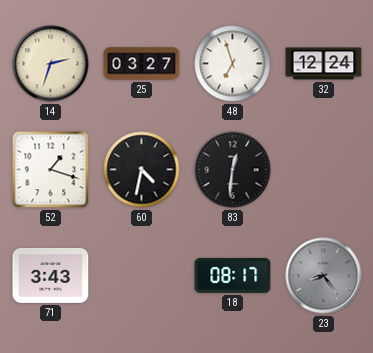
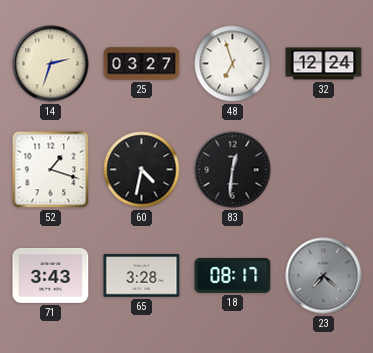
65: none -> 3:28
23: 8:24 -> 7:22
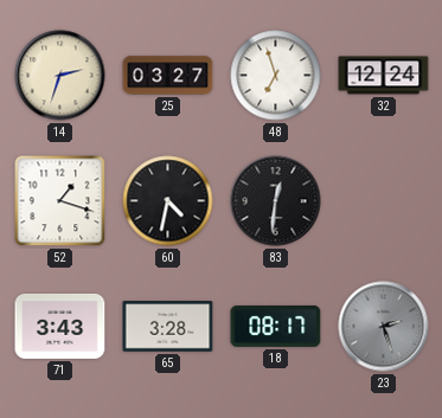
23: 7:22 -> 2:27
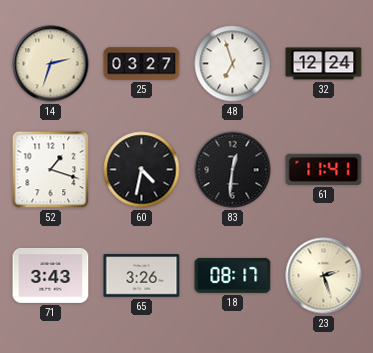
61: none -> 11:41
65: 3:28 -> 3:26
23 dial: grey -> cream
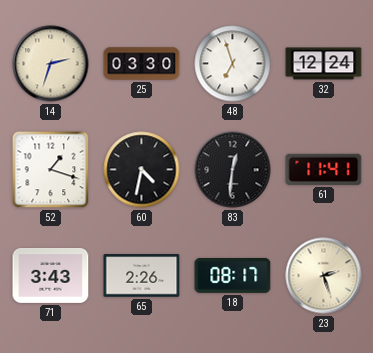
25: 03:27 -> 03:30
65: 3:26 -> 2:26
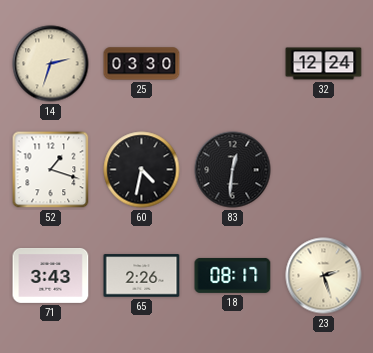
48: 6:57 -> none
61: 11:41 -> none
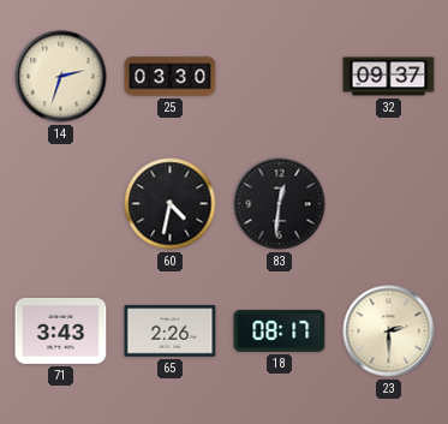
32: 12:24 -> 09:37
52: 1:18 -> none
23: 2:27 -> 2:30
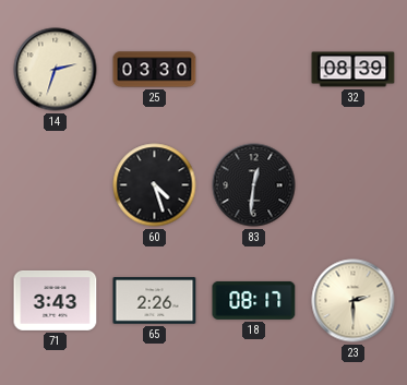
32: 09:37 -> 08:39
60: 4:32 -> 4:27
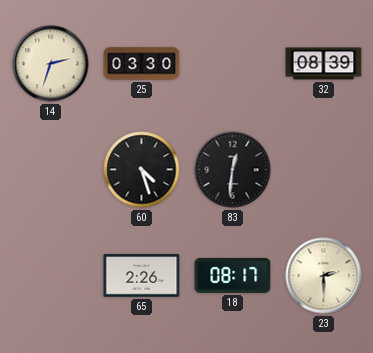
71: 3:43 -> none
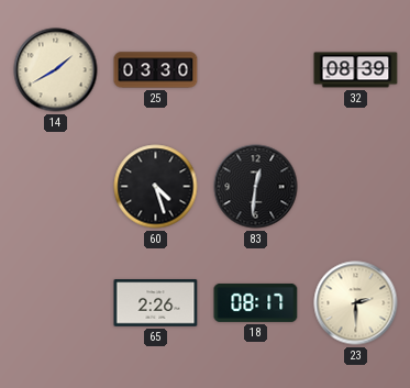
14: 2:33 -> 1:40
